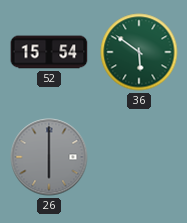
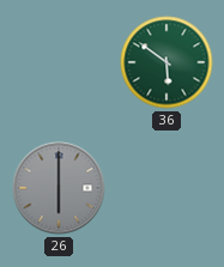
52: 15:54 -> none
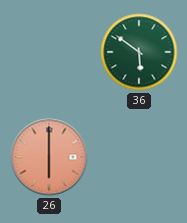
26 dial: grey -> salmon
